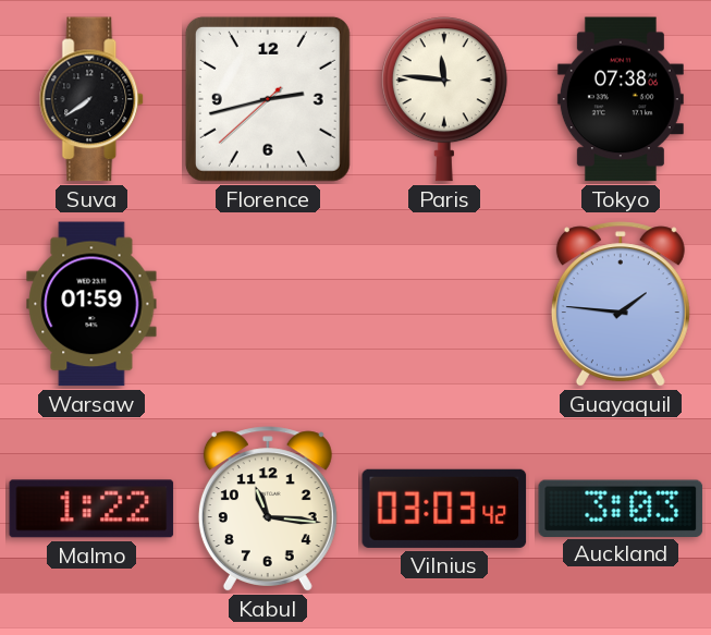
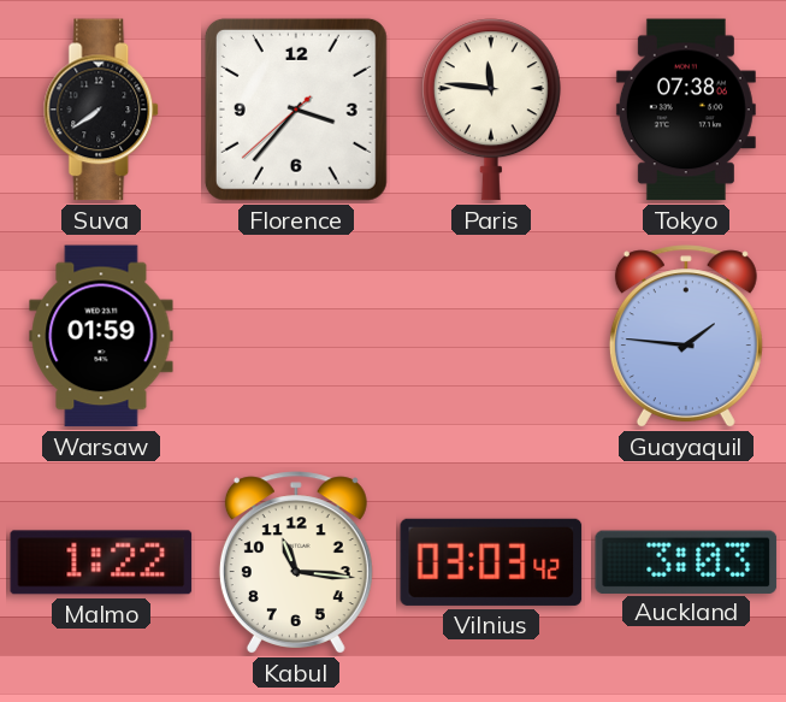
Florence: 2:42 -> 3:36
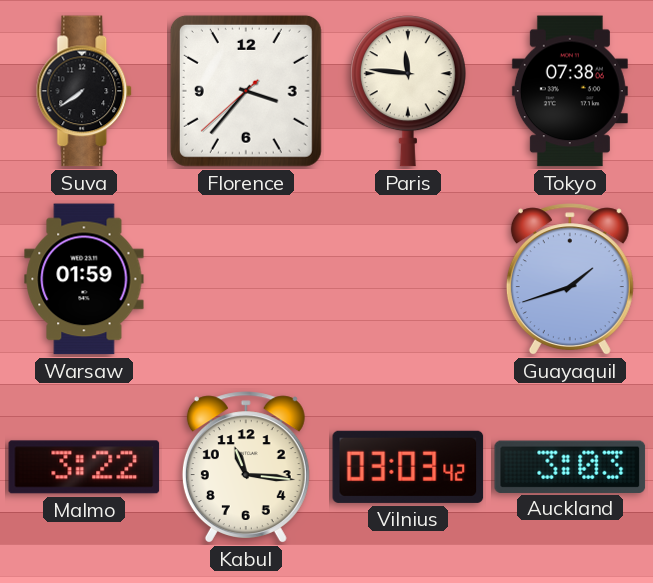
Guayaquil: 1:46 -> 1:42
Malmo: 1:22 -> 3:22
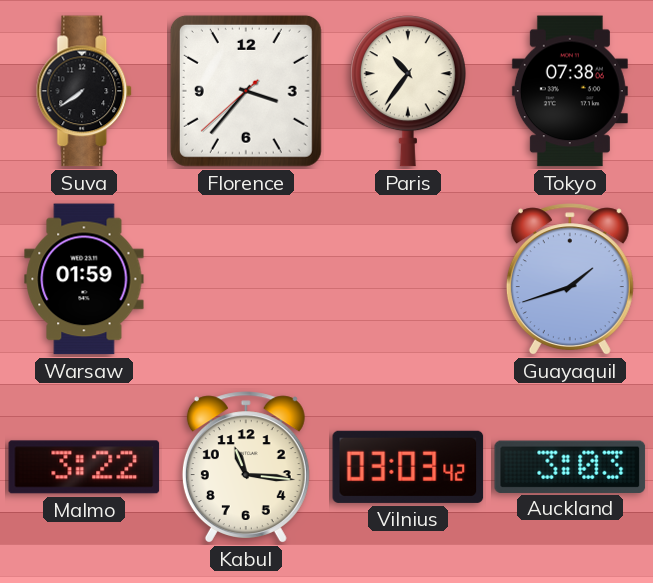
Paris: 11:46 -> 10:36
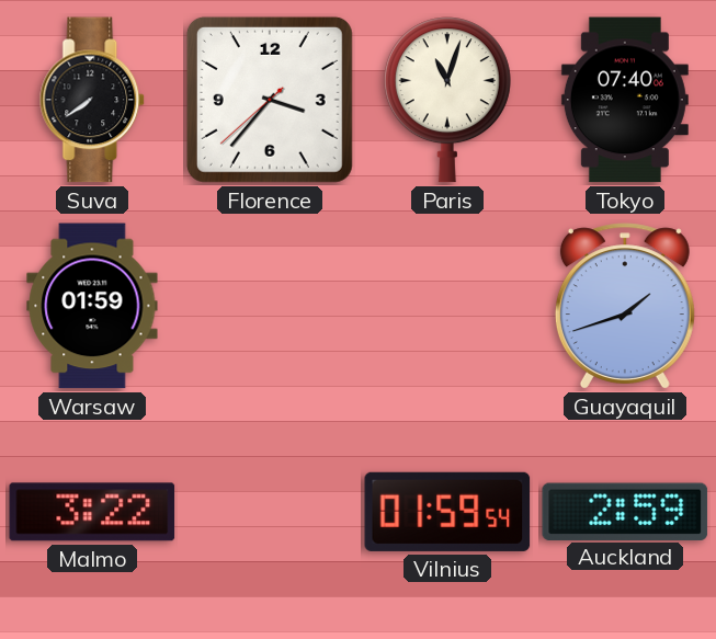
Paris: 10:36 -> 11:03
Tokyo: 07:38 -> 07:40
Kabul: 11:16 -> none
Vilnius: 03:03 -> 01:59
Auckland: 3:03 -> 2:59
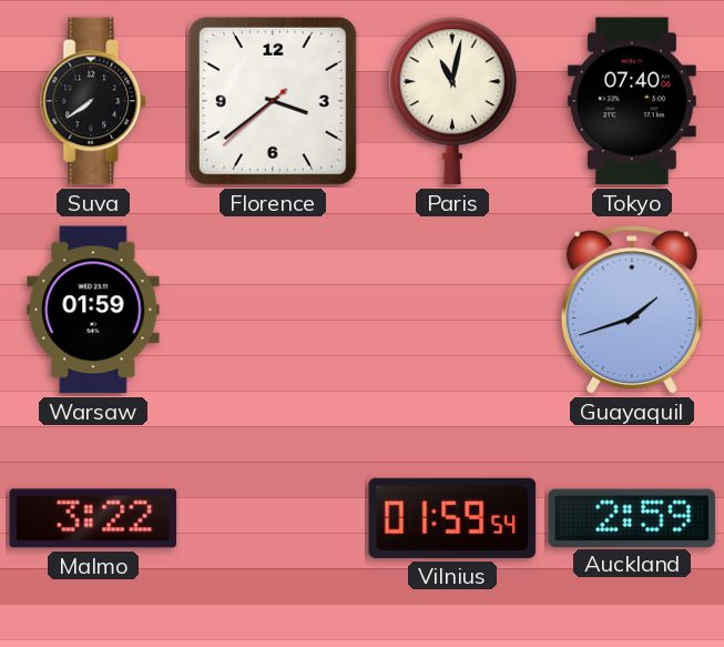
Florence: 3:36 -> 3:38
Paris: 11:03 -> 11:02
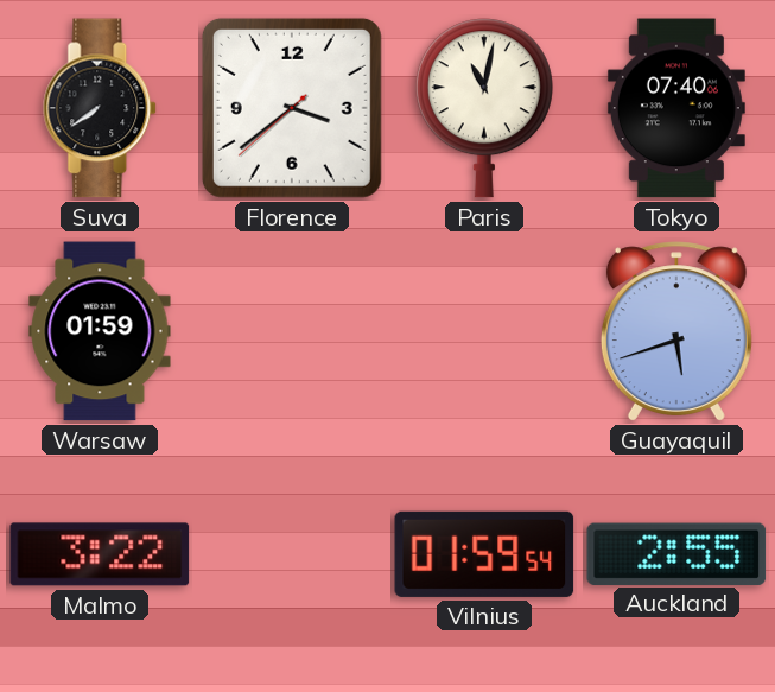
Guayaquil: 1:42 -> 5:42
Auckland: 2:59 -> 2:55
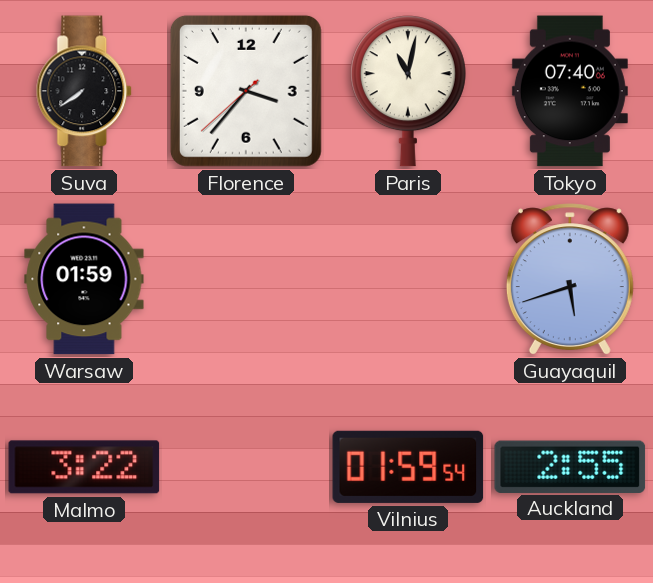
Florence: 3:38 -> 3:36
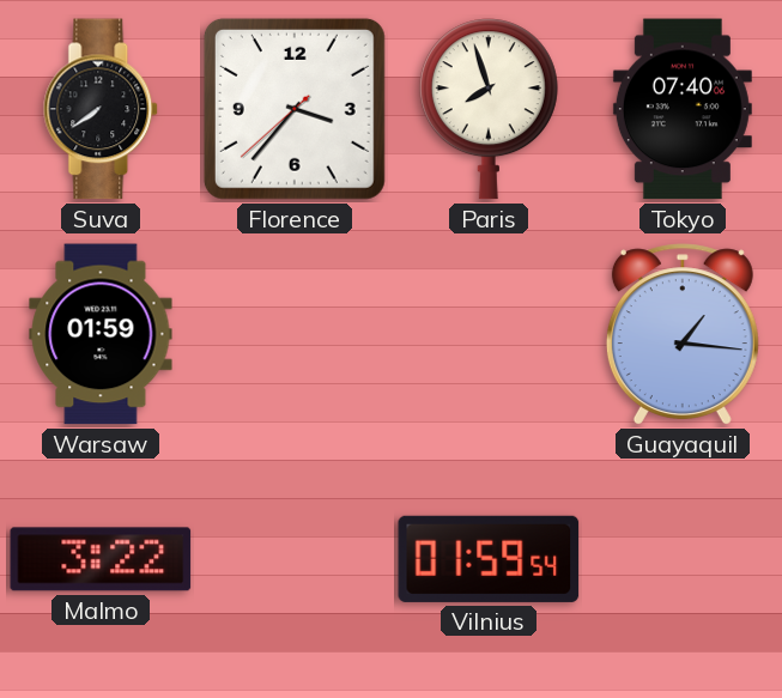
Paris: 11:02 -> 7:57
Guayaquil: 5:42 -> 1:16
Auckland: 2:55 -> none
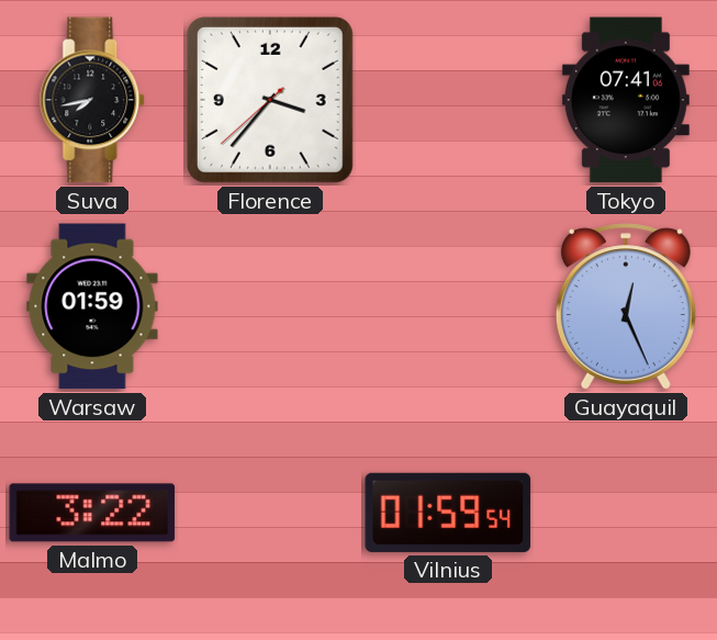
Suva: 7:39 -> 7:43
Paris: 7:57 -> none
Tokyo: 07:40 -> 07:41
Guayaquil: 1:16 -> 12:26
